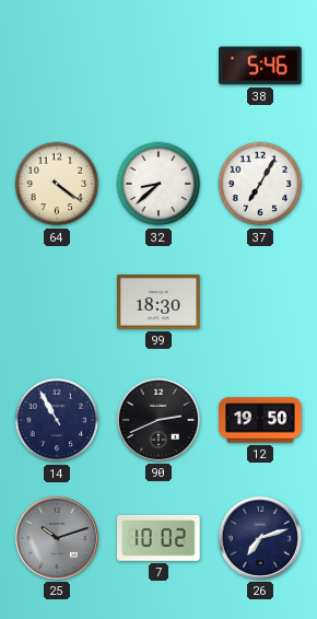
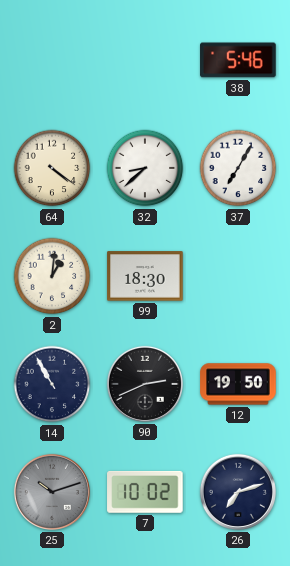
2: none -> 1:01
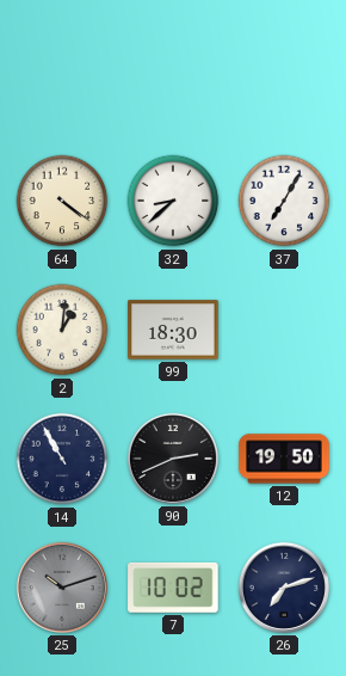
38: 5:46 -> none
